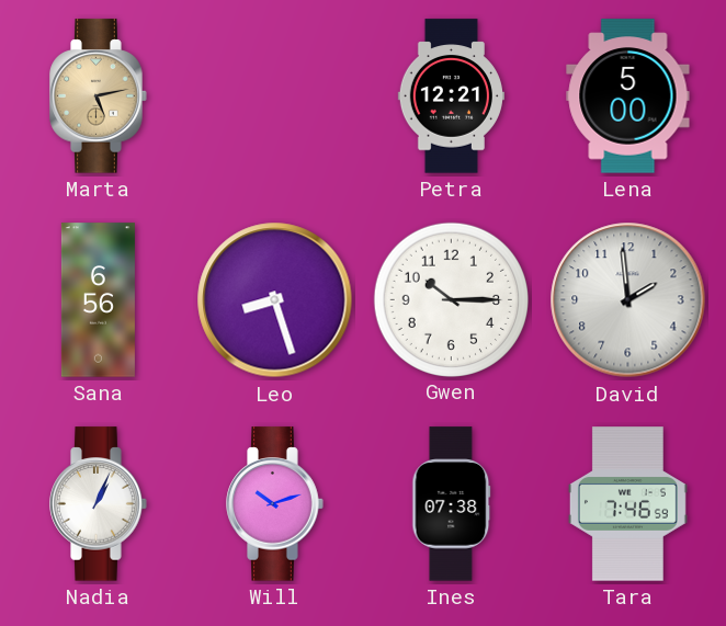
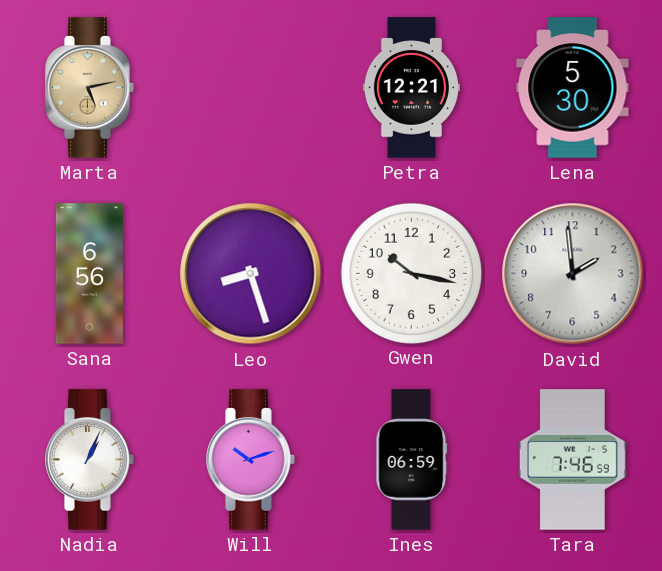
Lena: 5:00 -> 5:30
Gwen: 10:15 -> 10:17
Ines: 07:38 -> 06:59
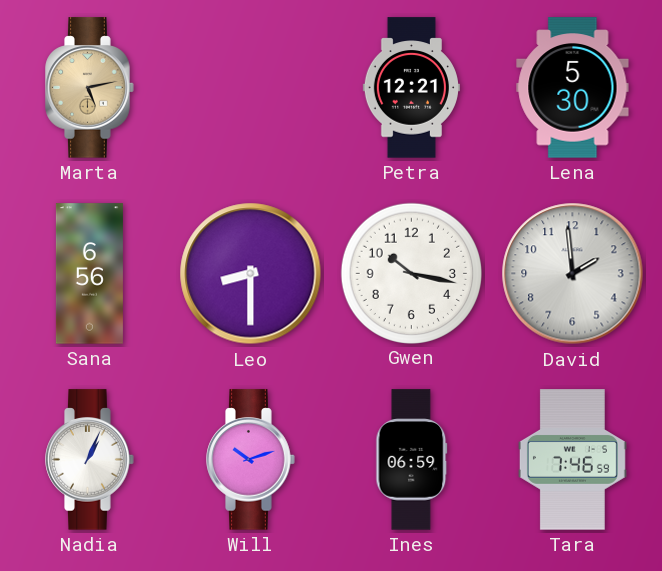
Leo: 8:27 -> 8:30
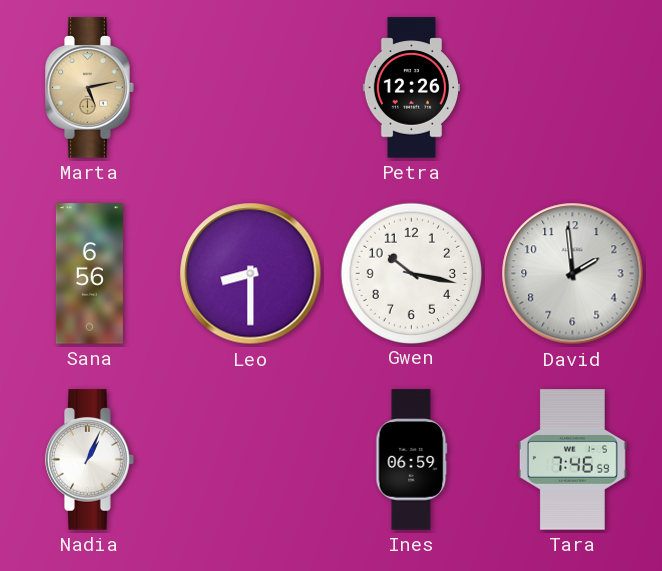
Petra: 12:21 -> 12:26
Lena: 5:30 -> none
Will: 10:12 -> none
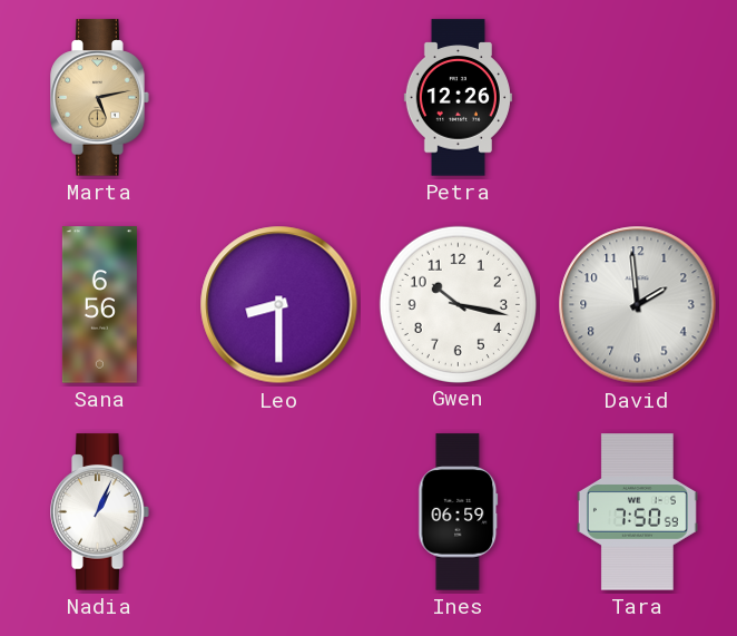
Tara: 7:46 -> 7:50
